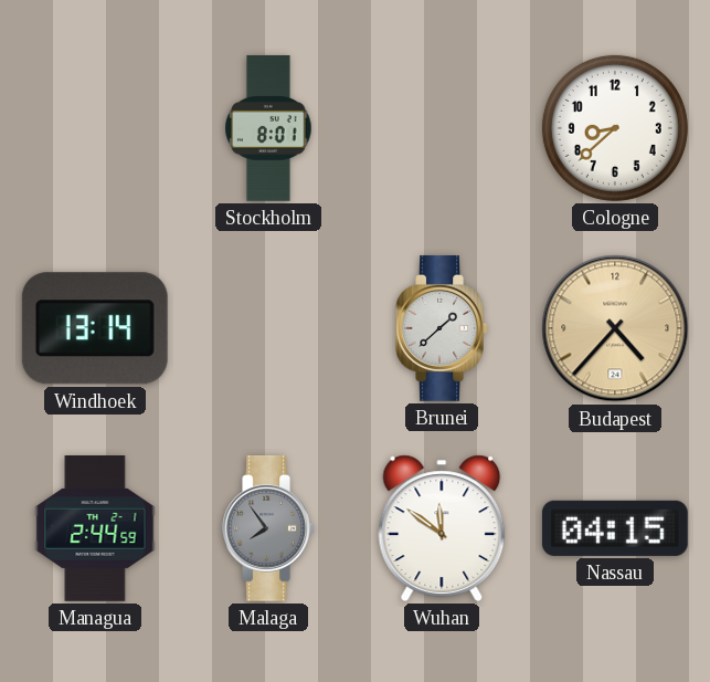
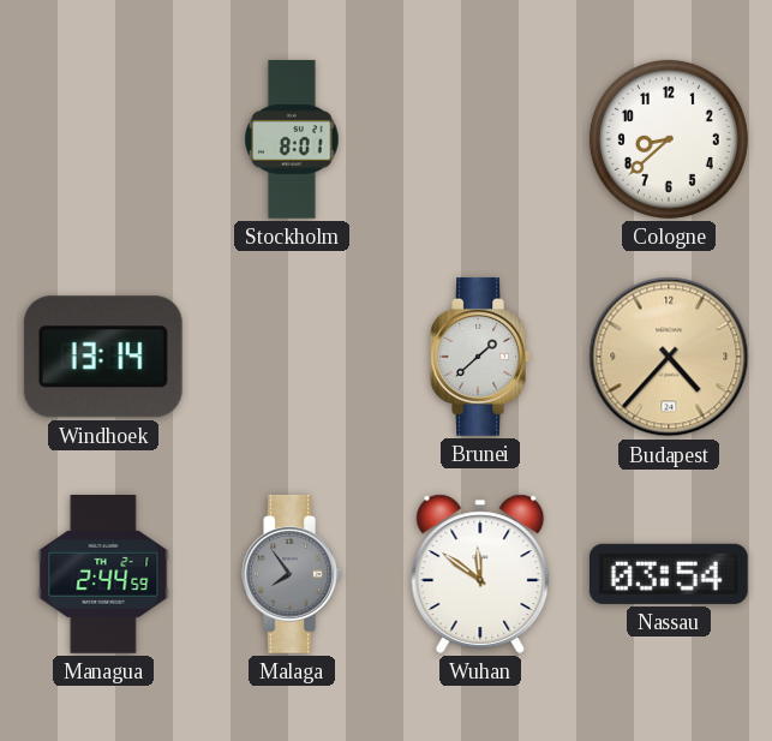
Nassau: 04:15 -> 03:54
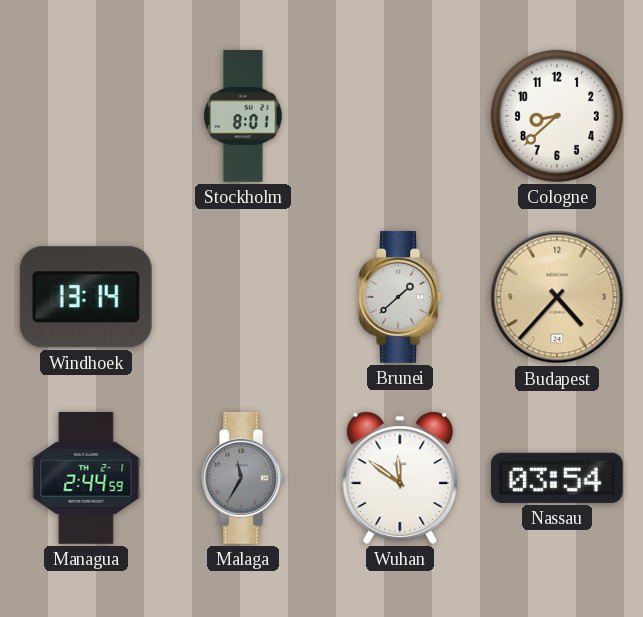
Malaga: 7:54 -> 11:35
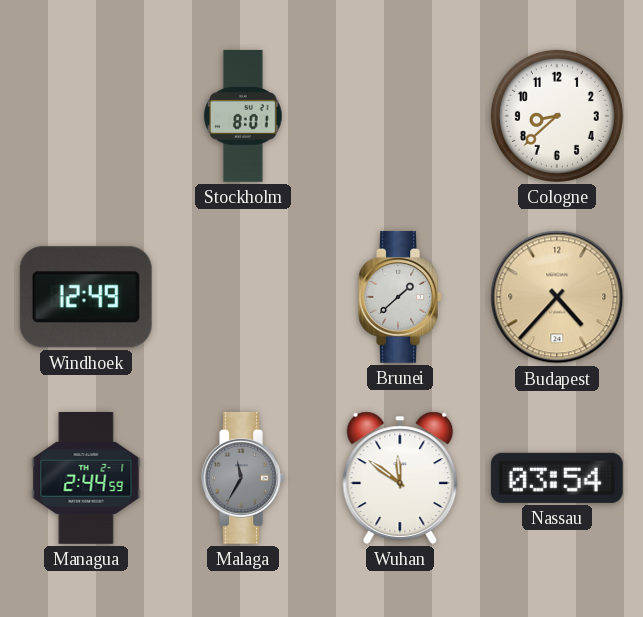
Windhoek: 13:14 -> 12:49
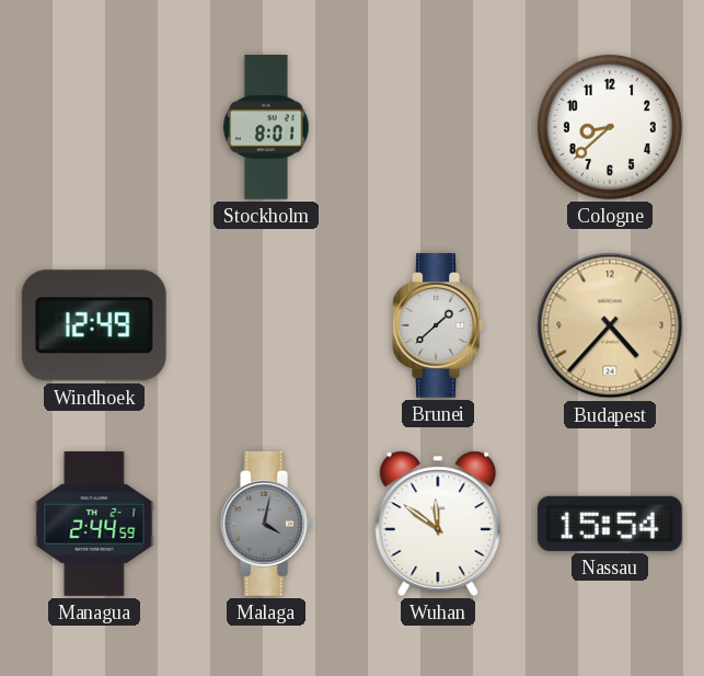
Malaga: 11:35 -> 4:02
Nassau: 03:54 -> 15:54
